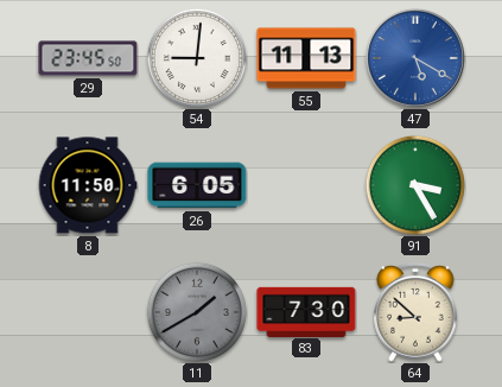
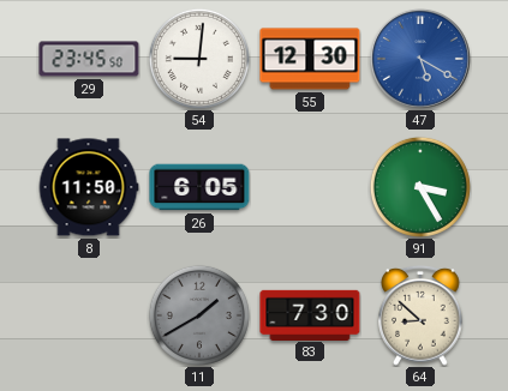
55: 11:13 -> 12:30
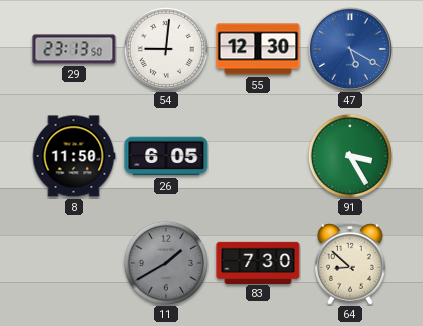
29: 23:45 -> 23:13
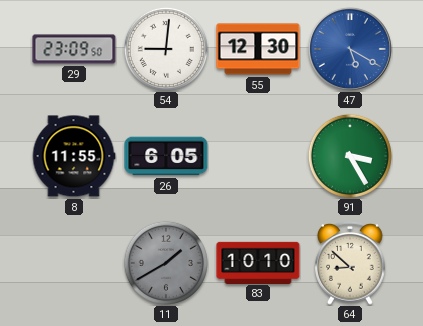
29: 23:13 -> 23:09
8: 11:50 -> 11:55
83: 7:30 -> 10:10
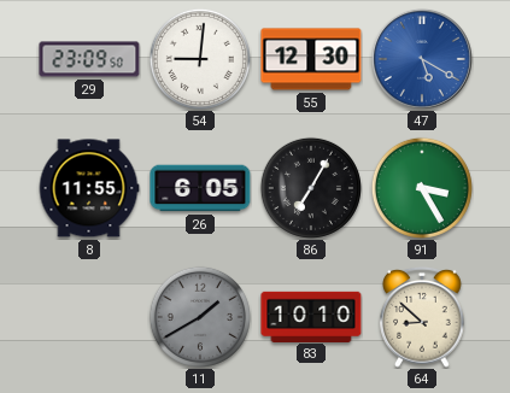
86: none -> 7:05
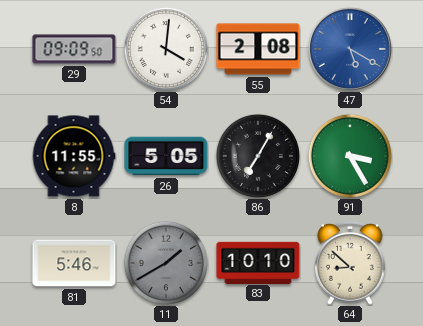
29: 23:09 -> 09:09
54: 9:01 -> 4:01
55: 12:30 -> 2:08
26: 6:05 -> 5:05
81: none -> 5:46
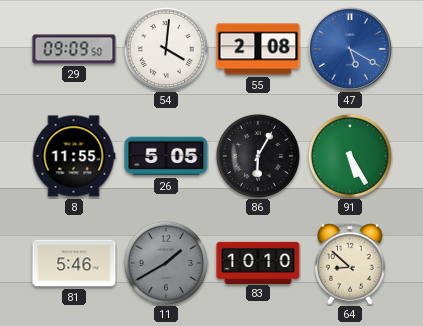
86: 7:05 -> 6:05
91: 3:25 -> 5:25
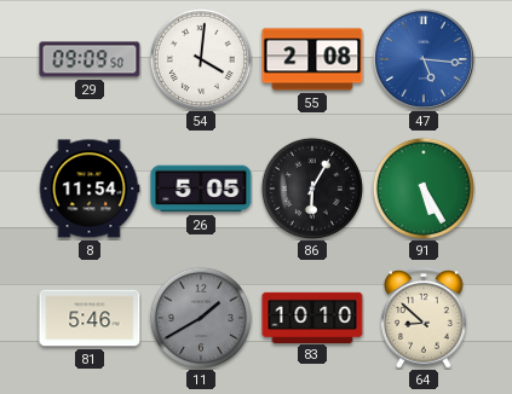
47: 5:20 -> 5:16
8: 11:55 -> 11:54
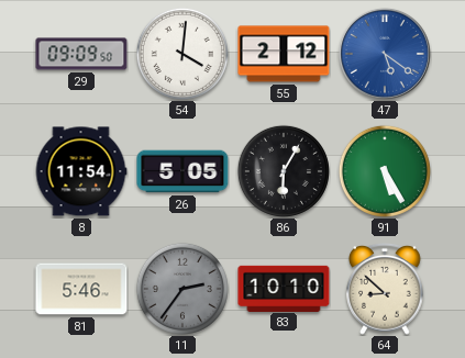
55: 2:08 -> 2:12
47: 5:16 -> 5:21
11: 1:40 -> 2:36
